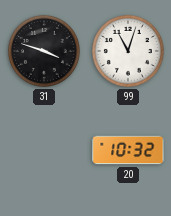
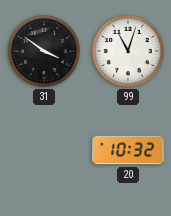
31: 3:48 -> 3:51
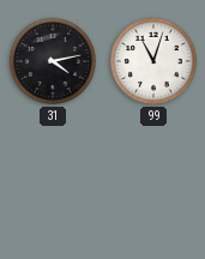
31: 3:51 -> 4:13
20: 10:32 -> none
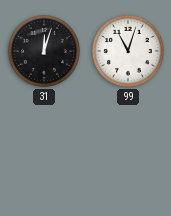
31: 4:13 -> 12:03
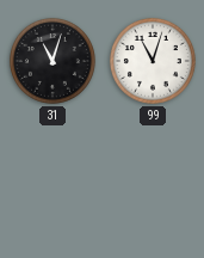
31: 12:03 -> 11:03
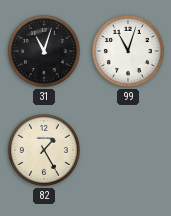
82: none -> 1:25
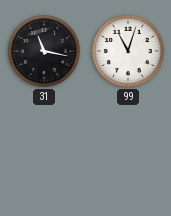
31: 11:03 -> 11:17
82: 1:25 -> none
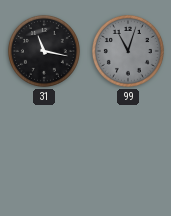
99 dial: white -> grey
